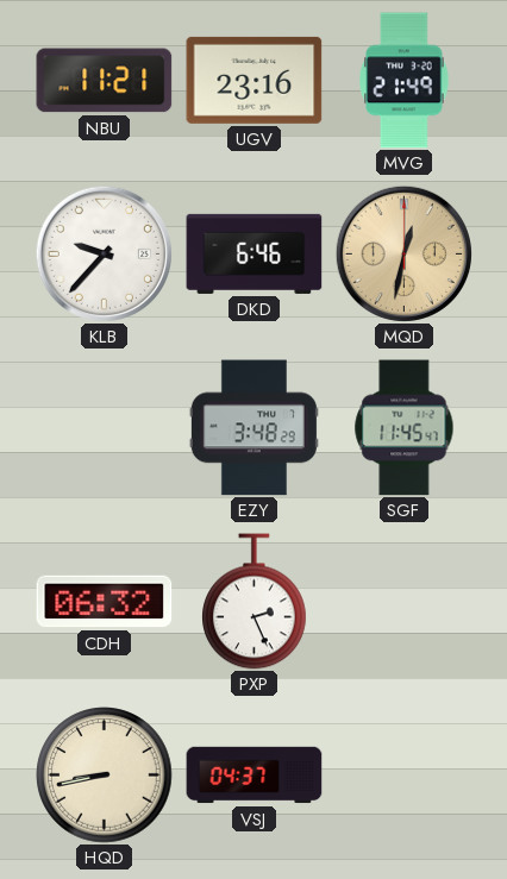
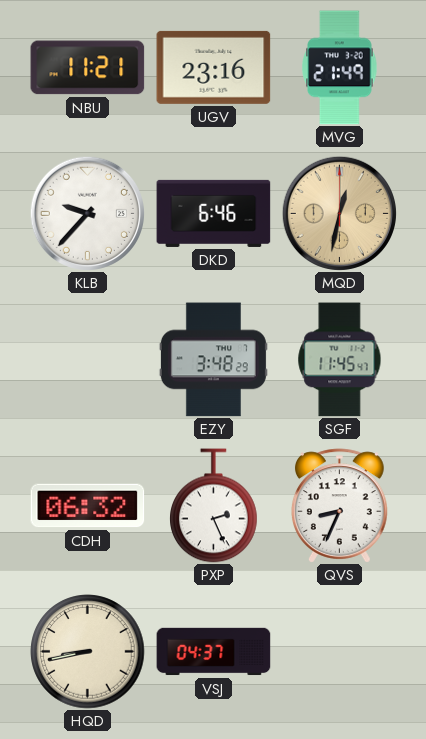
QVS: none -> 8:34
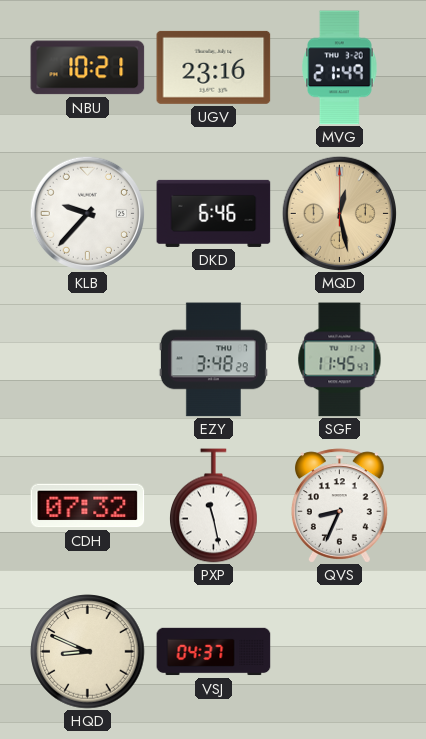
NBU: 11:21 -> 10:21
MQD: 12:32 -> 12:28
CDH: 06:32 -> 07:32
PXP: 2:26 -> 11:28
HQD: 8:43 -> 8:49
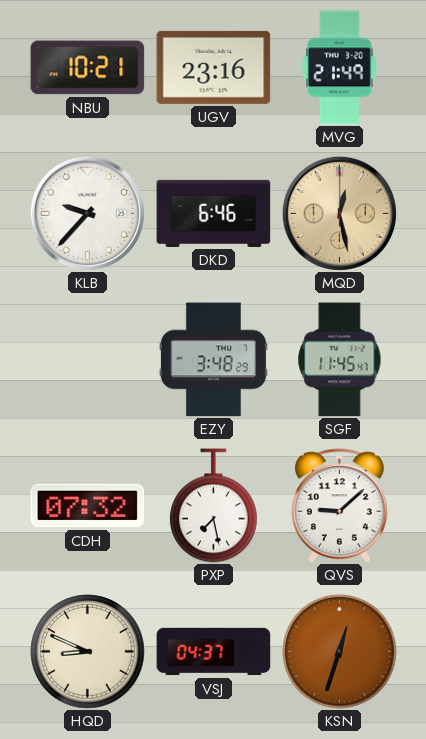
PXP: 11:28 -> 7:28
QVS: 8:34 -> 9:08
KSN: none -> 12:33
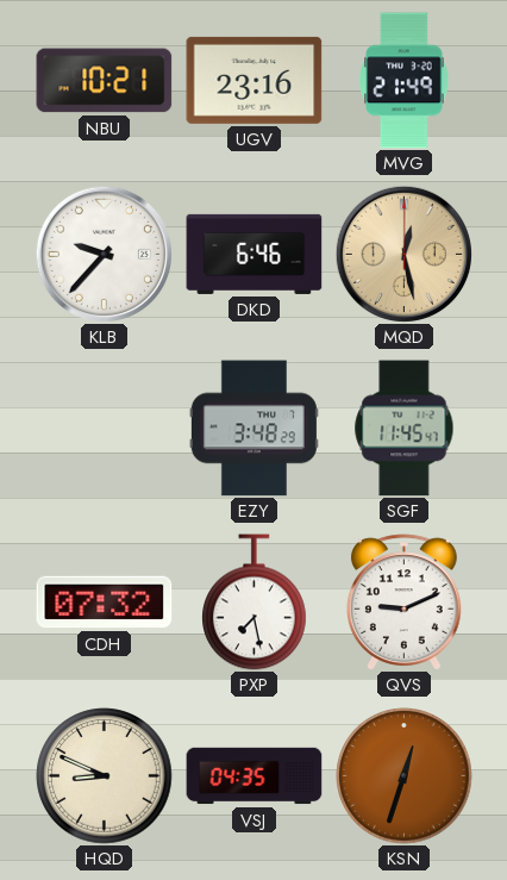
QVS: 9:08 -> 9:11
VSJ: 04:37 -> 04:35
